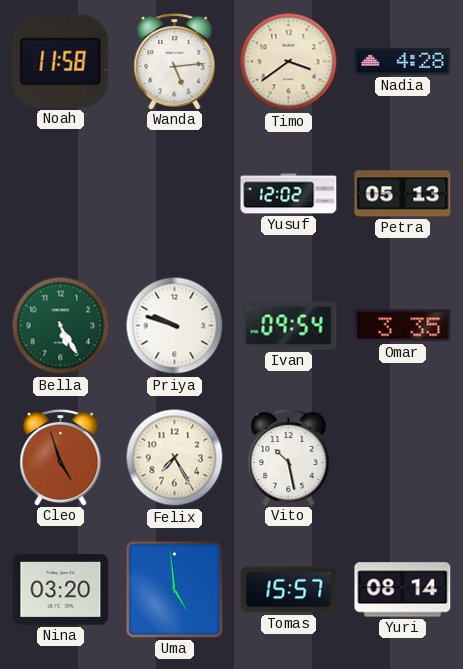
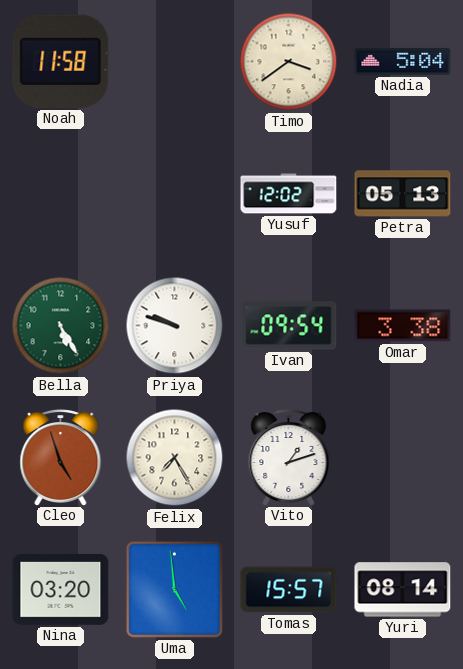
Wanda: 5:14 -> none
Nadia: 4:28 -> 5:04
Omar: 3:35 -> 3:38
Vito: 10:28 -> 1:12
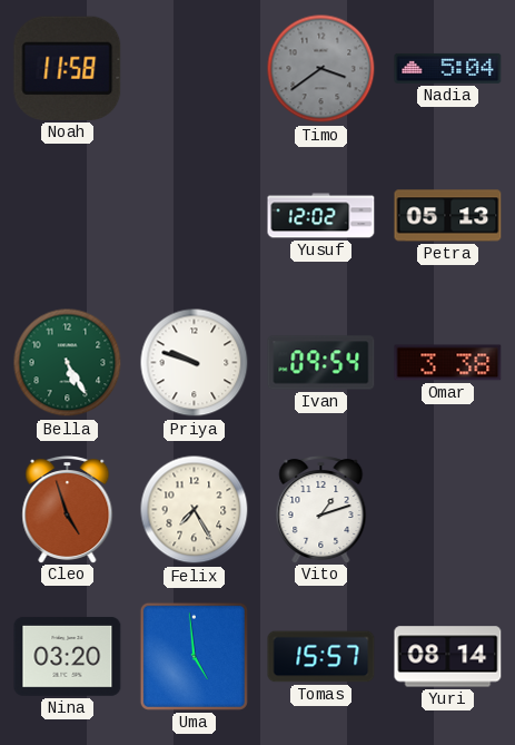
Timo dial: cream -> grey
